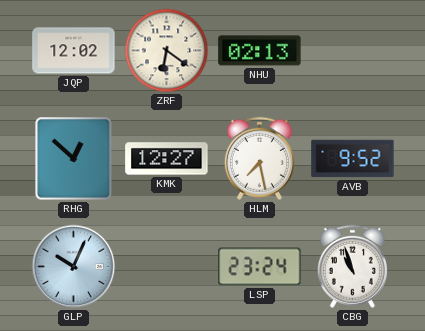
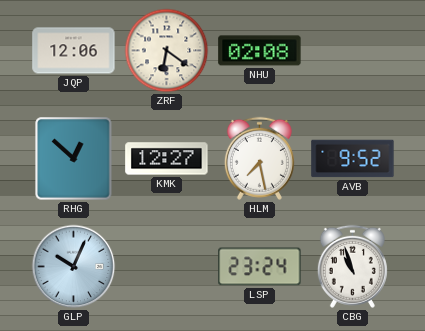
JQP: 12:02 -> 12:06
NHU: 02:13 -> 02:08
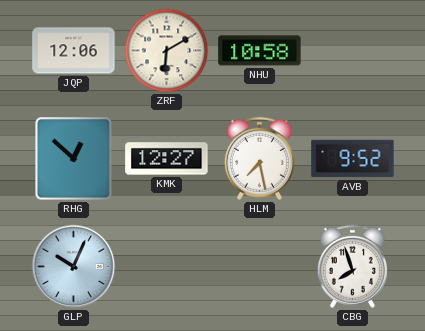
ZRF: 6:21 -> 6:10
NHU: 02:08 -> 10:58
LSP: 23:24 -> none
CBG: 10:57 -> 7:57
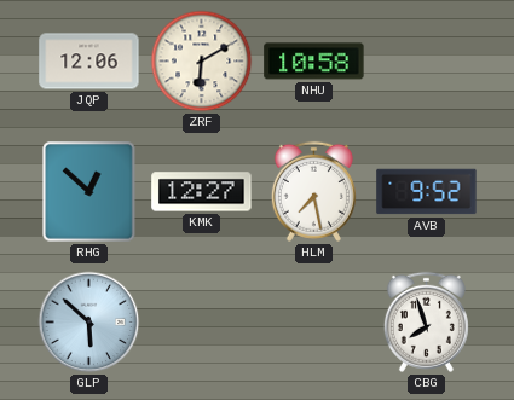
GLP: 10:04 -> 5:52
